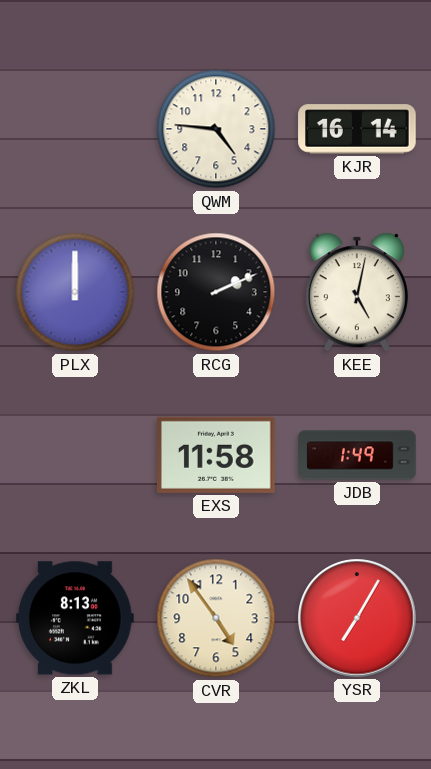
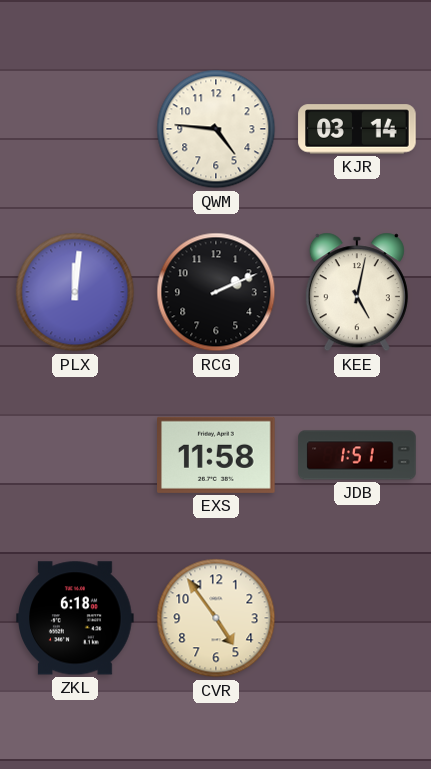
KJR: 16:14 -> 03:14
PLX: 12:00 -> 12:01
JDB: 1:49 -> 1:51
ZKL: 8:13 -> 6:18
YSR: 7:05 -> none
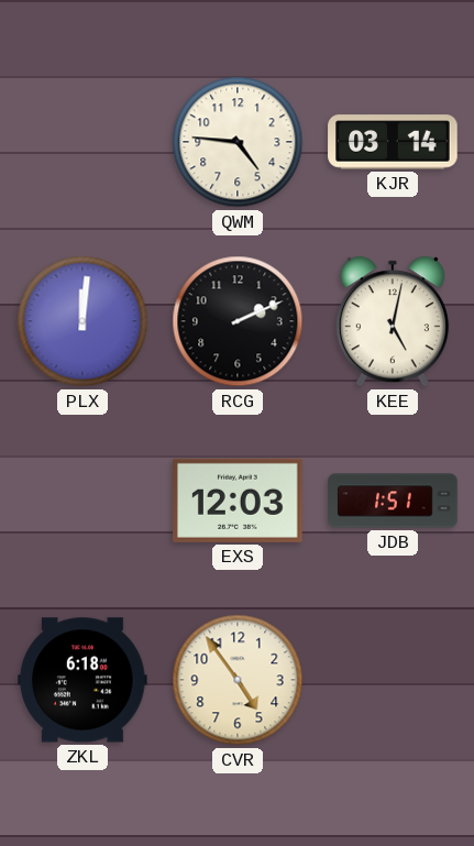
EXS: 11:58 -> 12:03
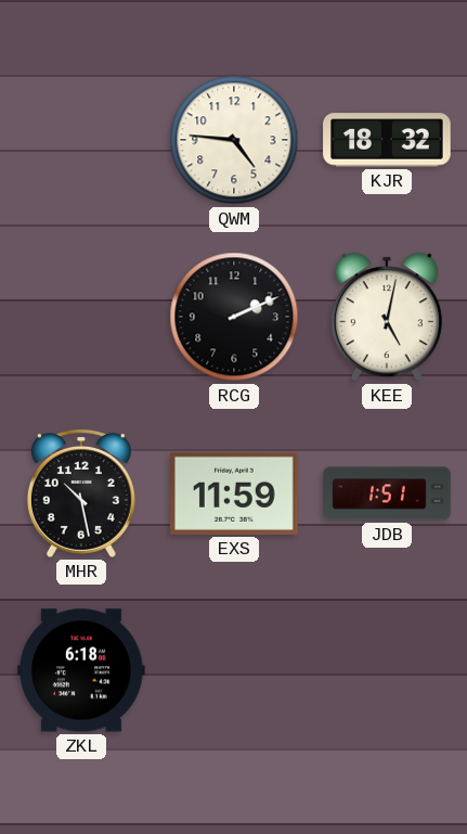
KJR: 03:14 -> 18:32
PLX: 12:01 -> none
MHR: none -> 10:28
EXS: 12:03 -> 11:59
CVR: 4:54 -> none
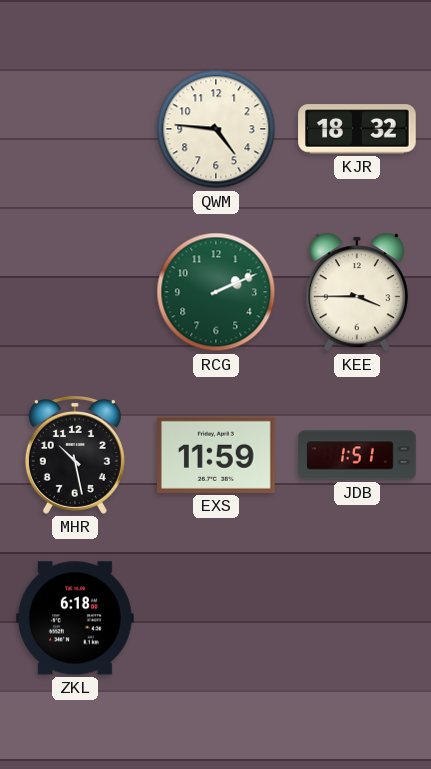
RCG dial: black -> green
KEE: 5:02 -> 3:45
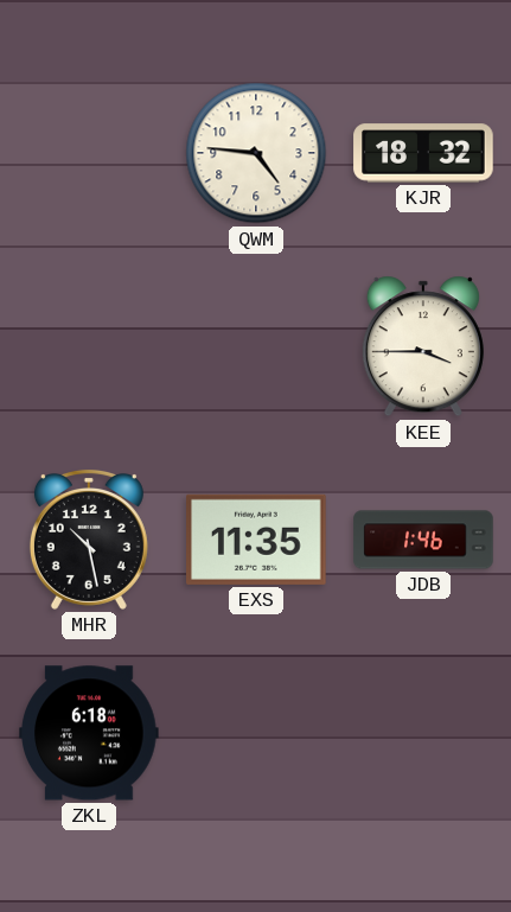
RCG: 2:11 -> none
EXS: 11:59 -> 11:35
JDB: 1:51 -> 1:46
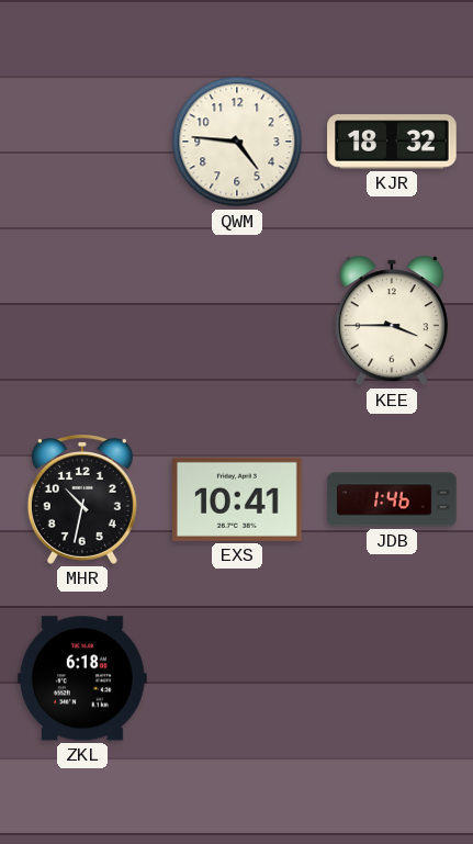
MHR: 10:28 -> 10:32
EXS: 11:35 -> 10:41
